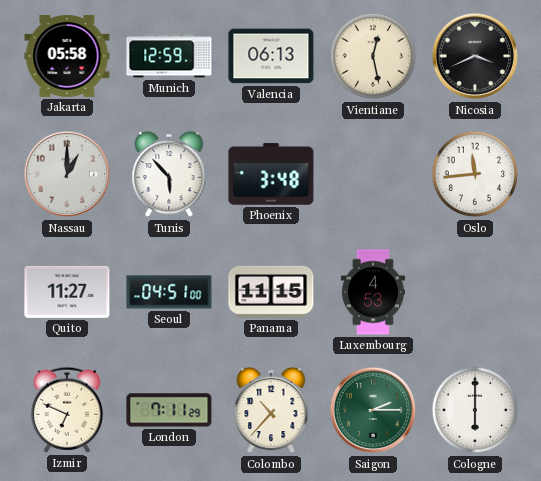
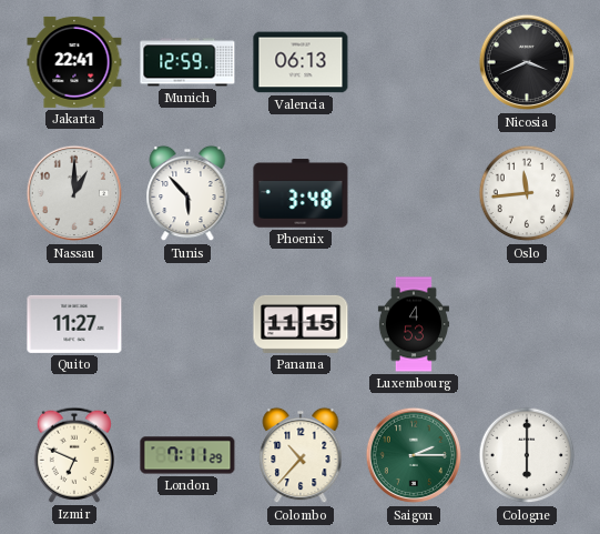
Jakarta: 05:58 -> 22:41
Vientiane: 12:28 -> none
Seoul: 04:51 -> none
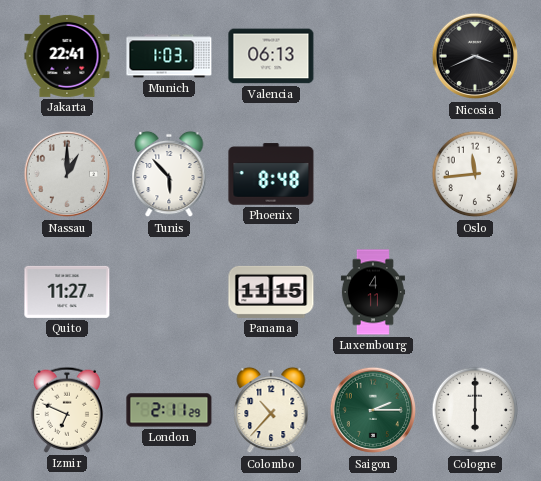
Munich: 12:59 -> 1:03
Phoenix: 3:48 -> 8:48
Luxembourg: 4:53 -> 4:11
London: 7:11 -> 2:11
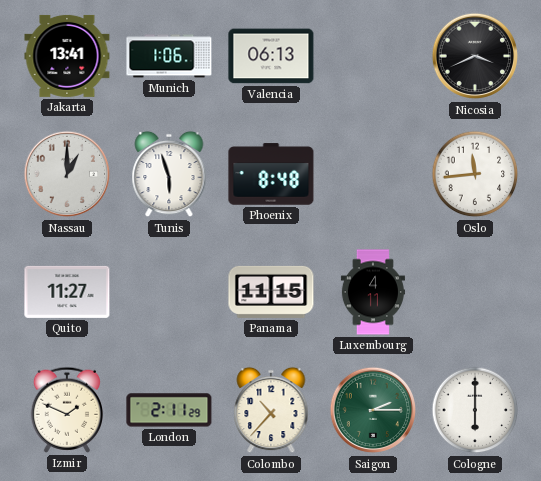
Jakarta: 22:41 -> 13:41
Munich: 1:03 -> 1:06
Tunis: 5:53 -> 5:57
Izmir: 6:49 -> 1:49
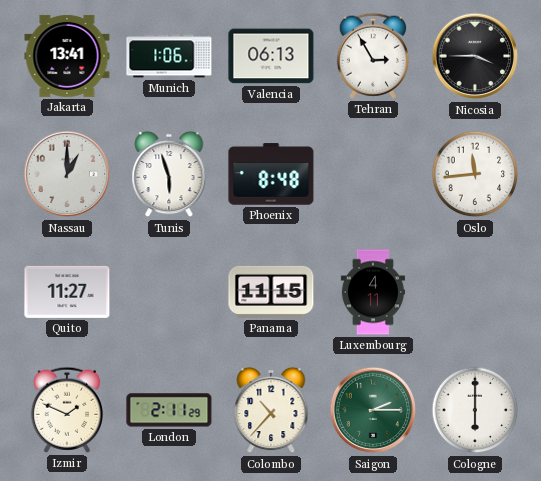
Tehran: none -> 2:55
Nicosia: 3:41 -> 3:45
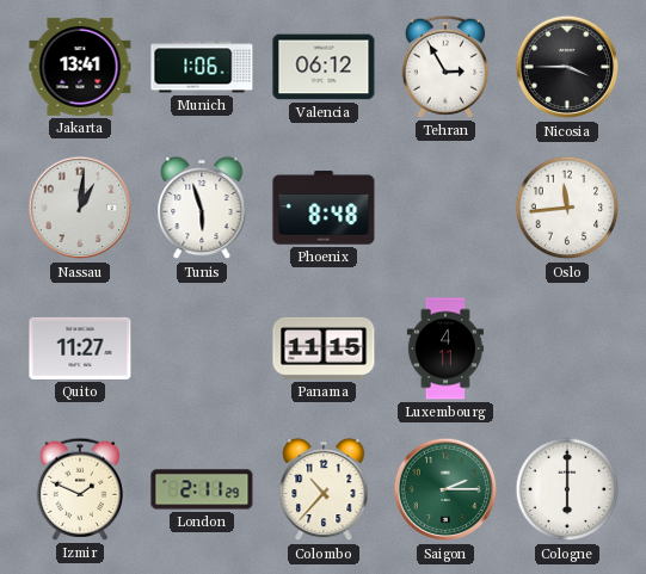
Valencia: 06:13 -> 06:12
Nassau: 1:00 -> 1:01
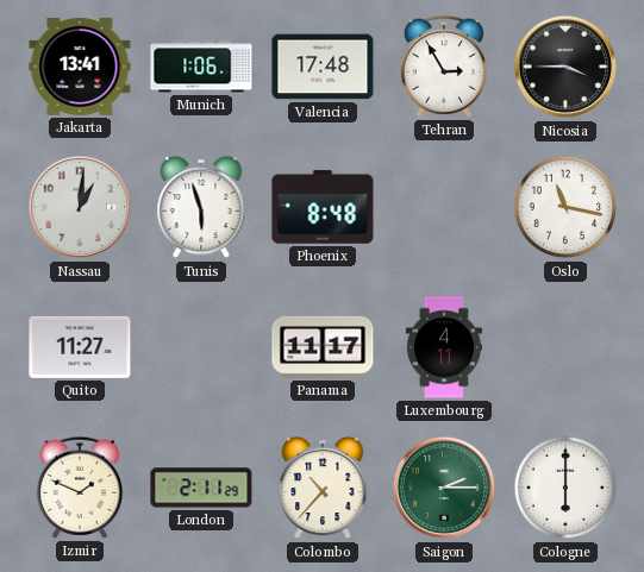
Valencia: 06:12 -> 17:48
Oslo: 11:44 -> 11:17
Panama: 11:15 -> 11:17
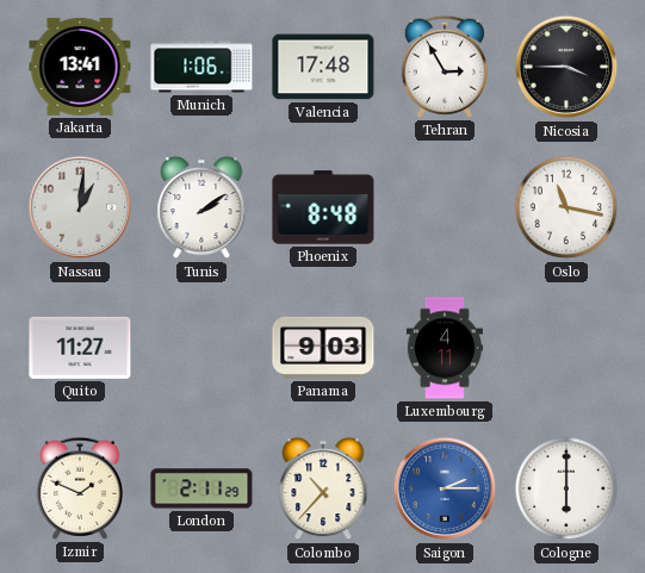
Tunis: 5:57 -> 2:09
Panama: 11:17 -> 9:03
Saigon dial: green -> blue
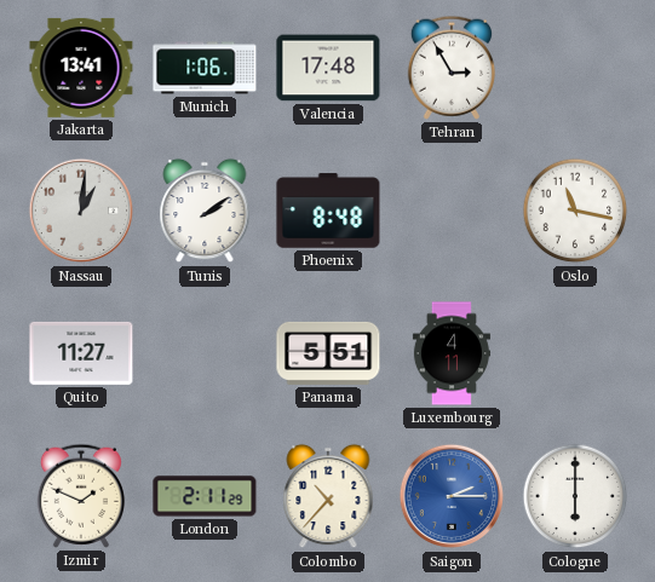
Nicosia: 3:45 -> none
Panama: 9:03 -> 5:51
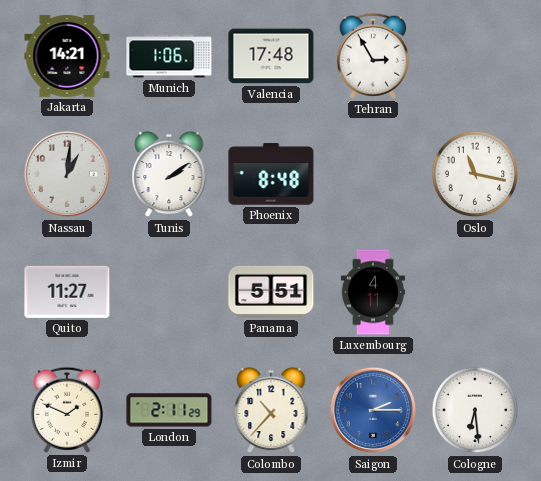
Jakarta: 13:41 -> 14:21
Cologne: 6:00 -> 6:29
